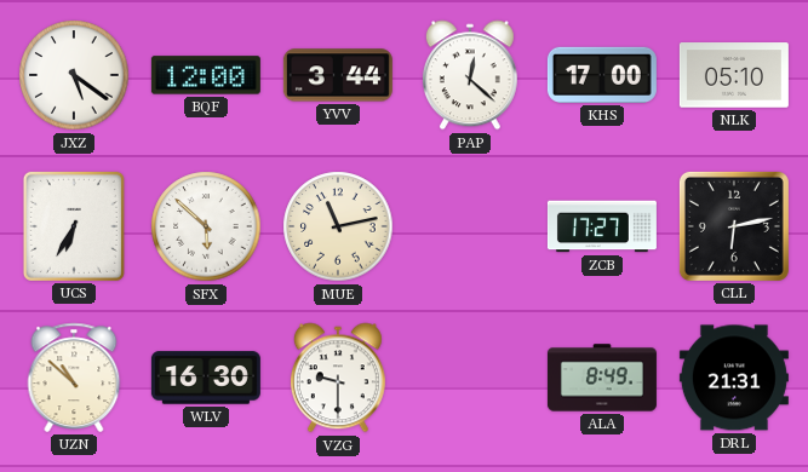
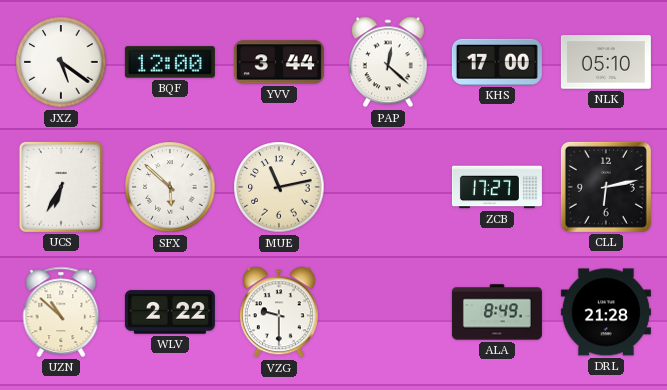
WLV: 16:30 -> 2:22
DRL: 21:31 -> 21:28
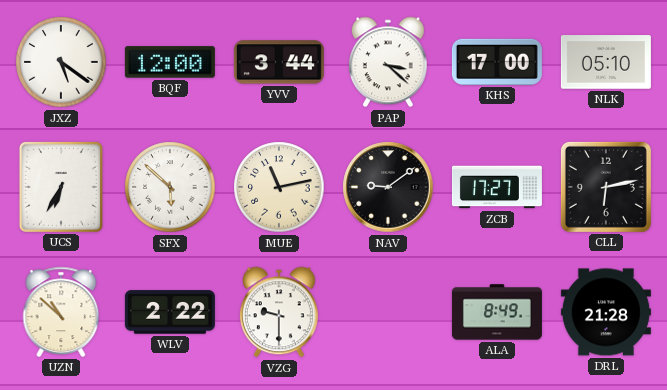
PAP: 12:22 -> 3:22
NAV: none -> 9:09
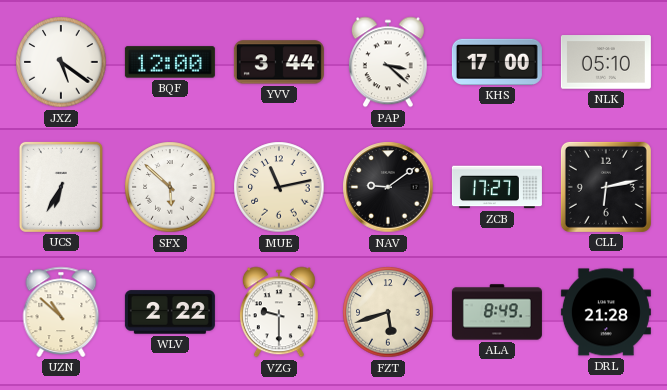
FZT: none -> 5:42
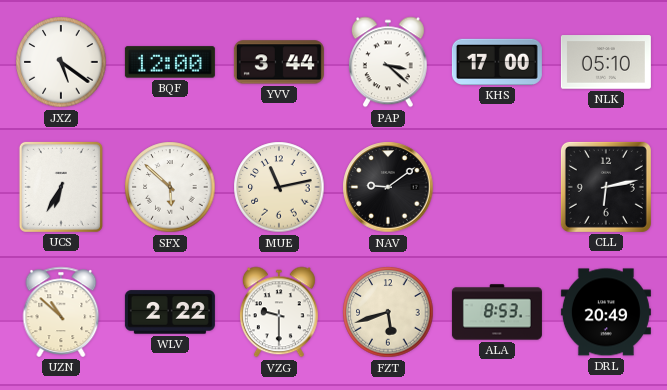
ZCB: 17:27 -> none
ALA: 8:49 -> 8:53
DRL: 21:28 -> 20:49
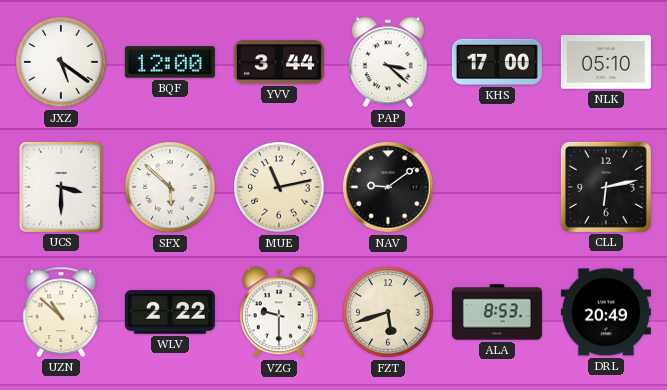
UCS: 6:35 -> 3:30
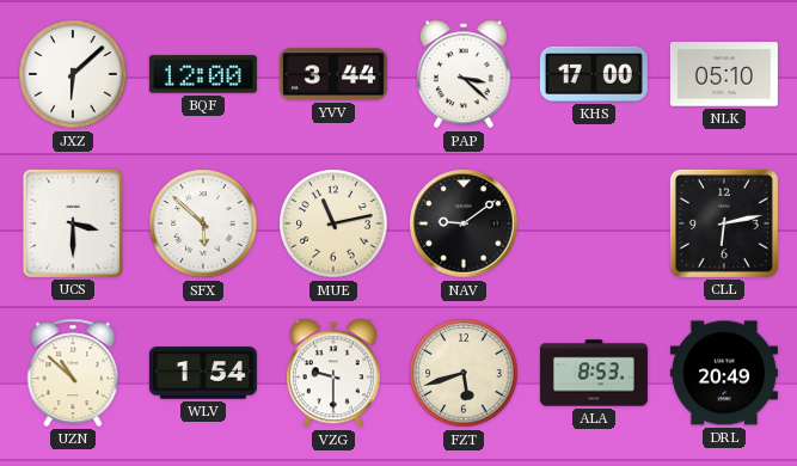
JXZ: 5:21 -> 6:08
WLV: 2:22 -> 1:54
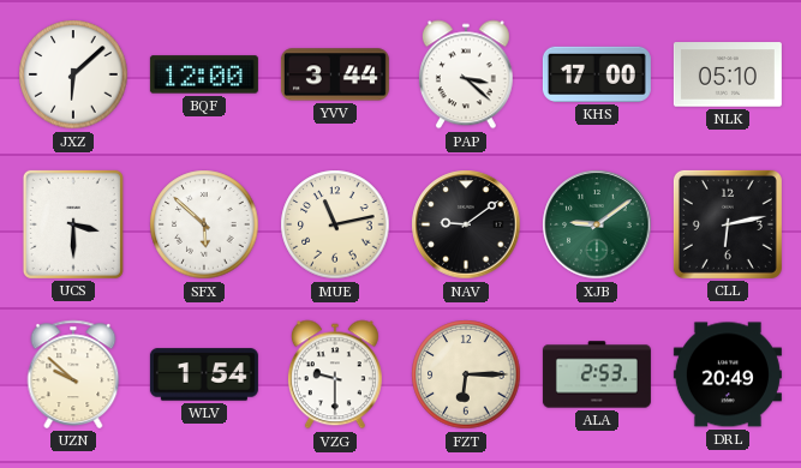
XJB: none -> 9:09
UZN: 10:52 -> 9:52
FZT: 5:42 -> 6:15
ALA: 8:53 -> 2:53
